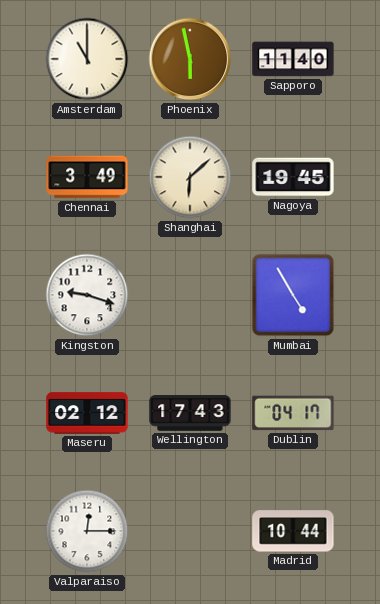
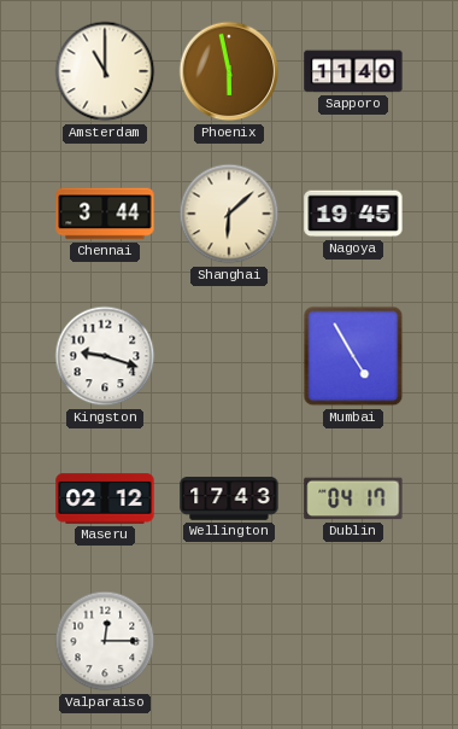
Chennai: 3:49 -> 3:44
Madrid: 10:44 -> none
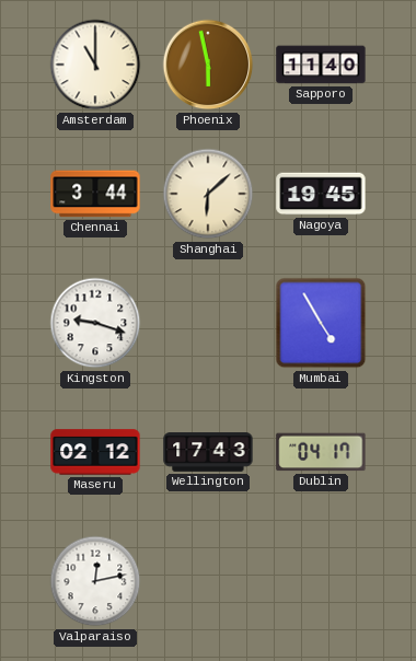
Valparaiso: 12:15 -> 12:13
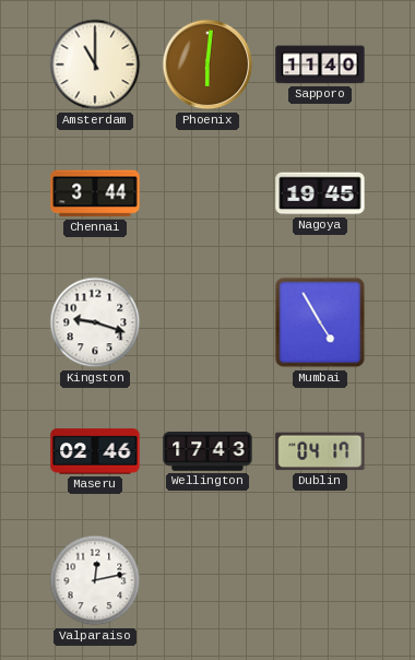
Phoenix: 5:58 -> 6:01
Shanghai: 6:08 -> none
Maseru: 02:12 -> 02:46
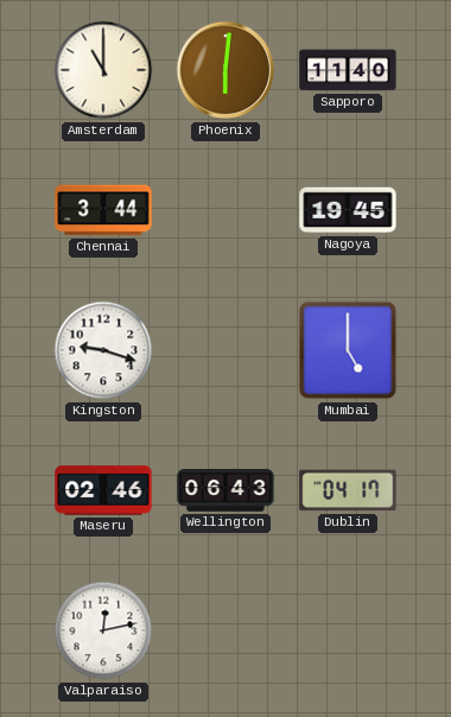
Mumbai: 4:55 -> 5:00
Wellington: 17:43 -> 06:43
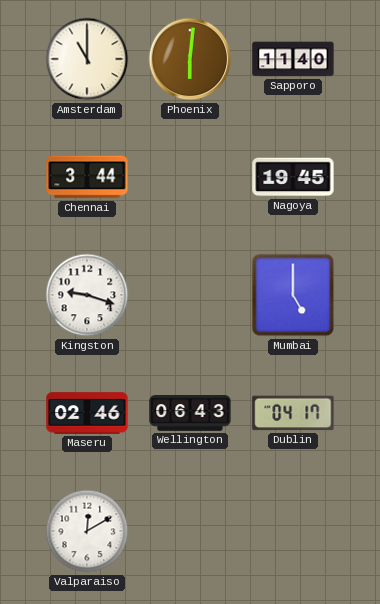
Valparaiso: 12:13 -> 12:10
